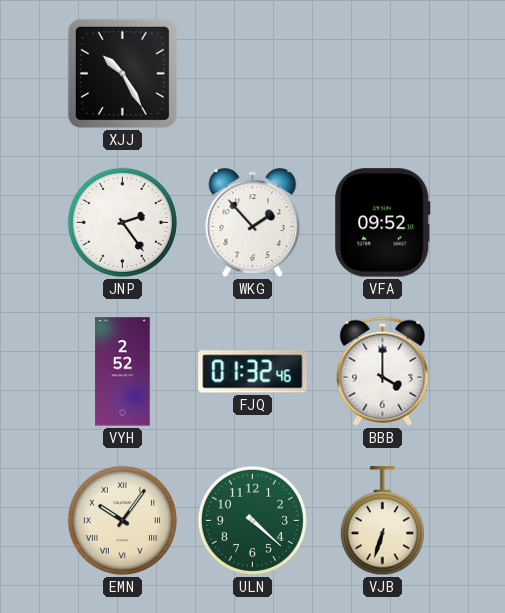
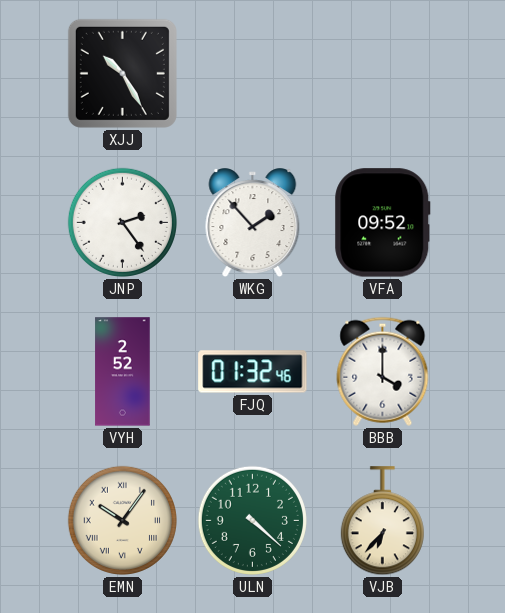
VJB: 6:33 -> 6:37
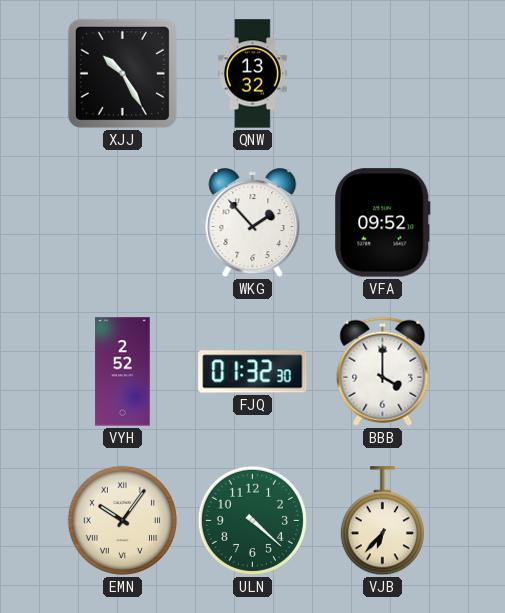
QNW: none -> 13:32
JNP: 2:24 -> none
FJQ: 01:32:46 -> 01:32:30
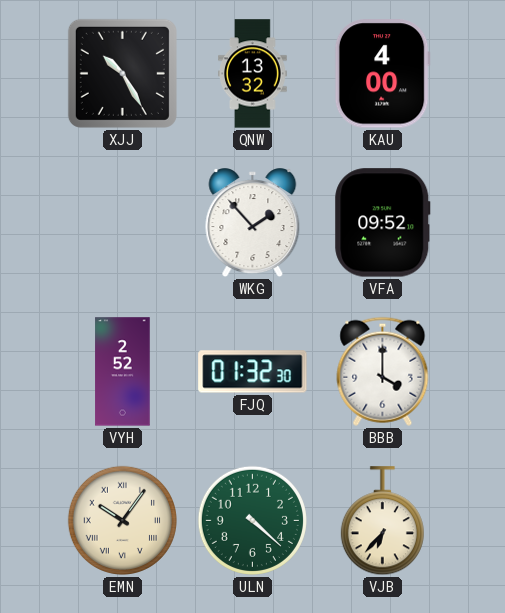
KAU: none -> 4:00
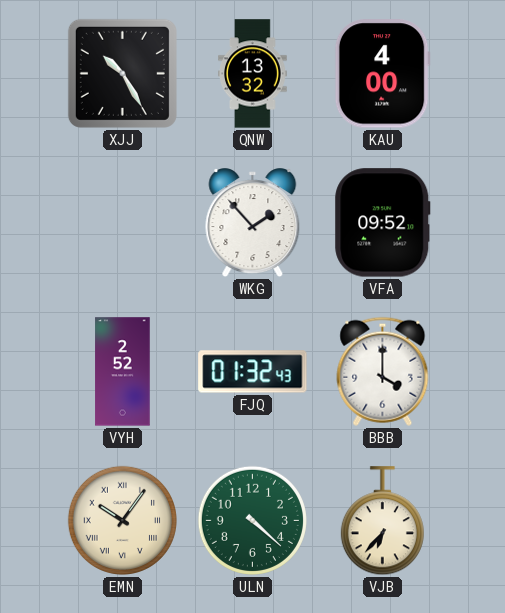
FJQ: 01:32:30 -> 01:32:43
